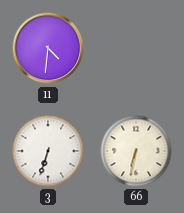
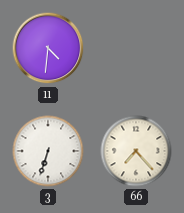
66: 6:32 -> 7:23
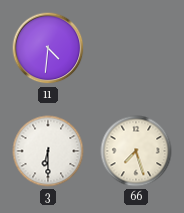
3: 6:33 -> 6:30
66: 7:23 -> 7:27
